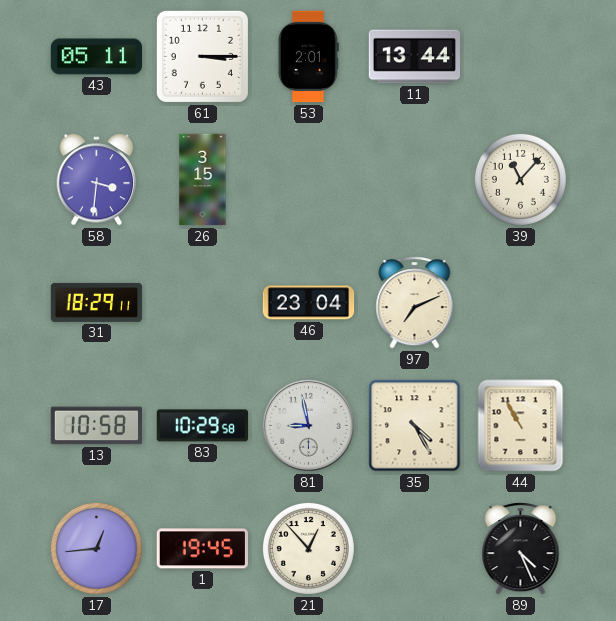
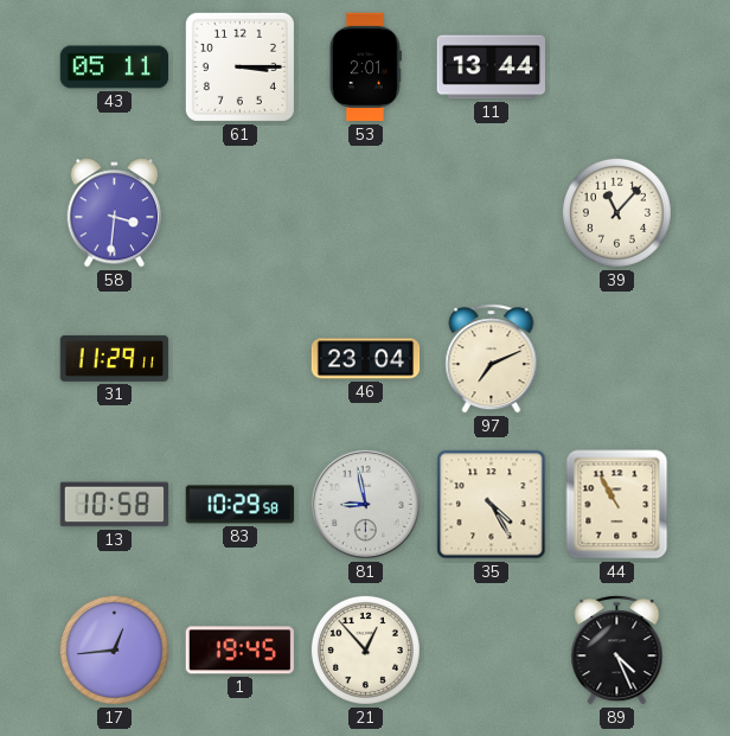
26: 3:15 -> none
31: 18:29 -> 11:29
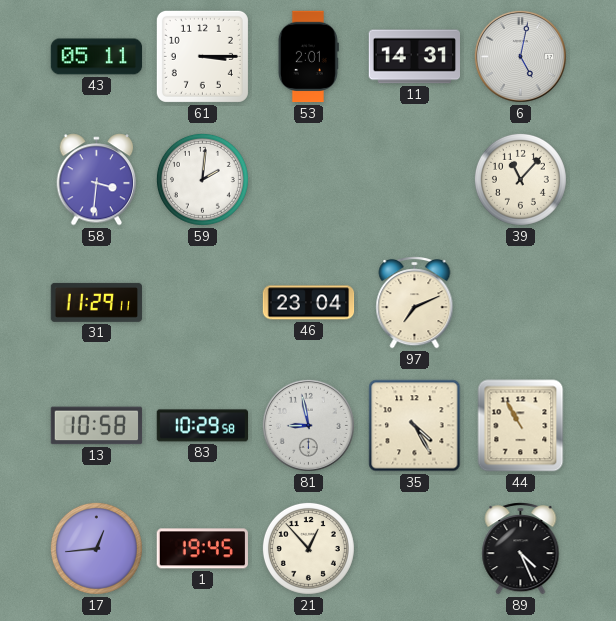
11: 13:44 -> 14:31
6: none -> 5:02
59: none -> 2:01
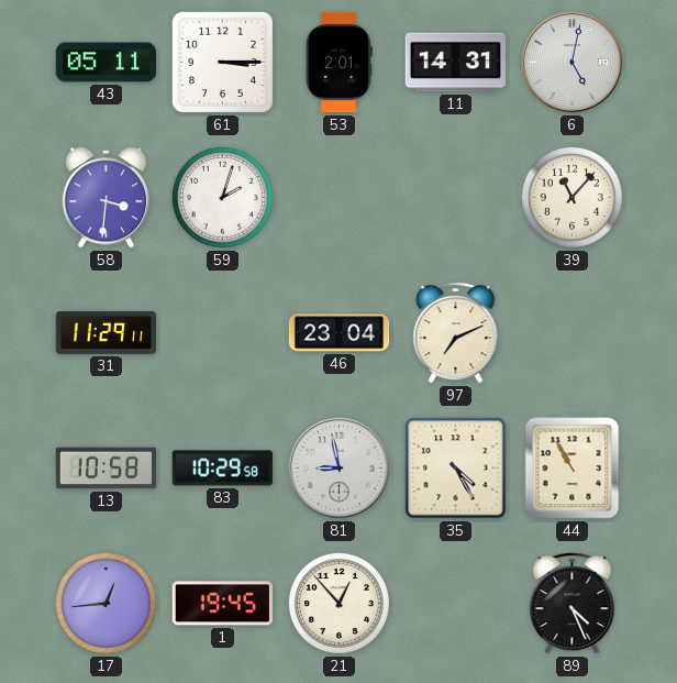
59: 2:01 -> 2:03
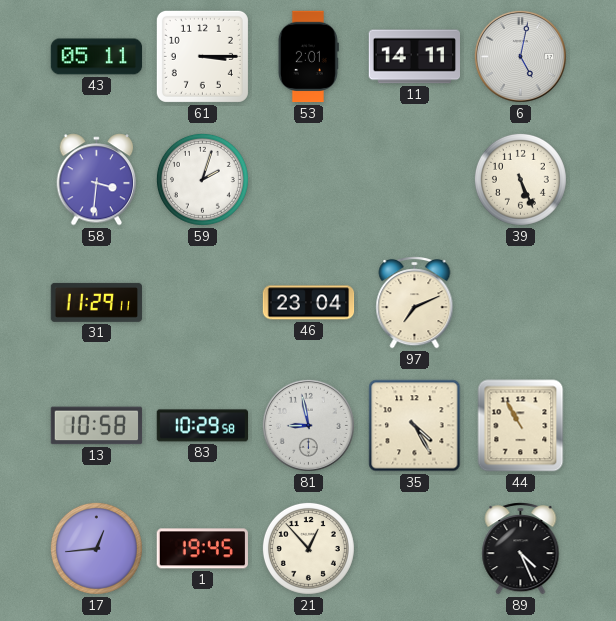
11: 14:31 -> 14:11
39: 11:07 -> 5:26
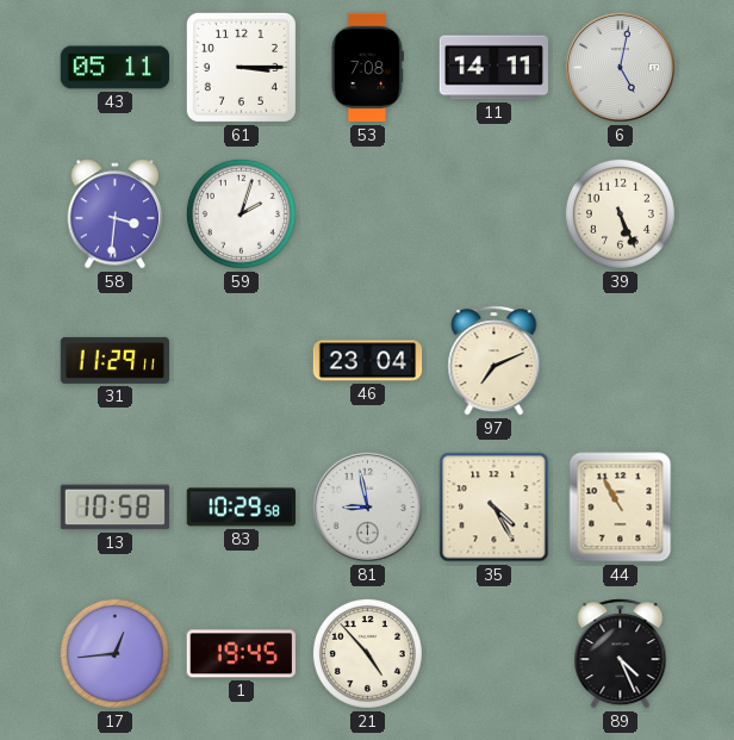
53: 2:01 -> 7:08
21: 12:53 -> 4:53
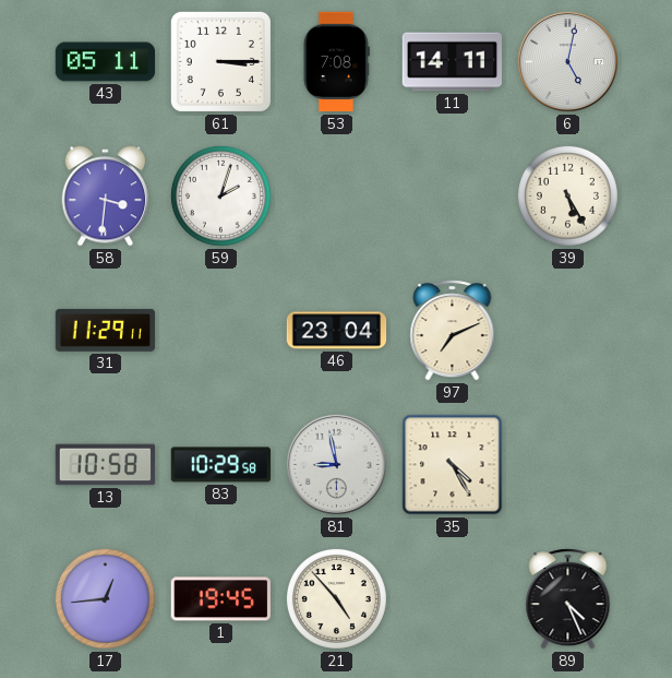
39: 5:26 -> 5:25
44: 10:55 -> none
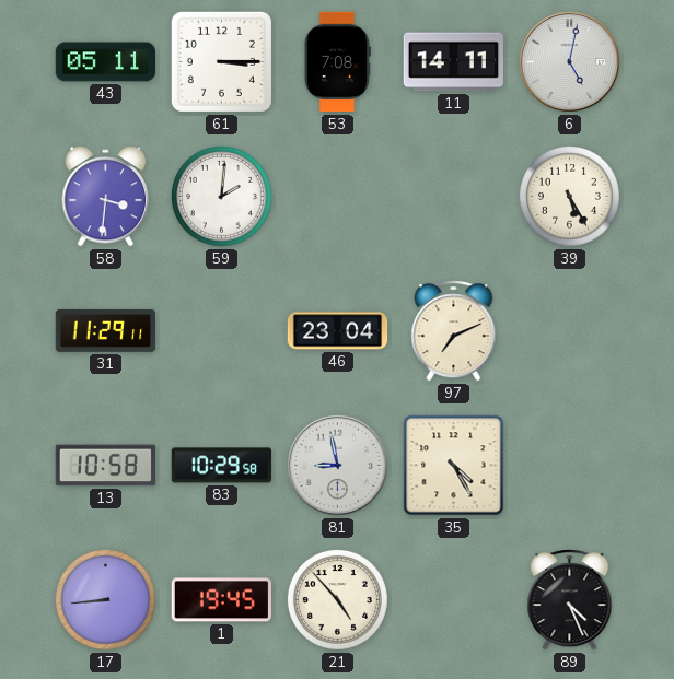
59: 2:03 -> 2:01
17: 12:44 -> 8:44
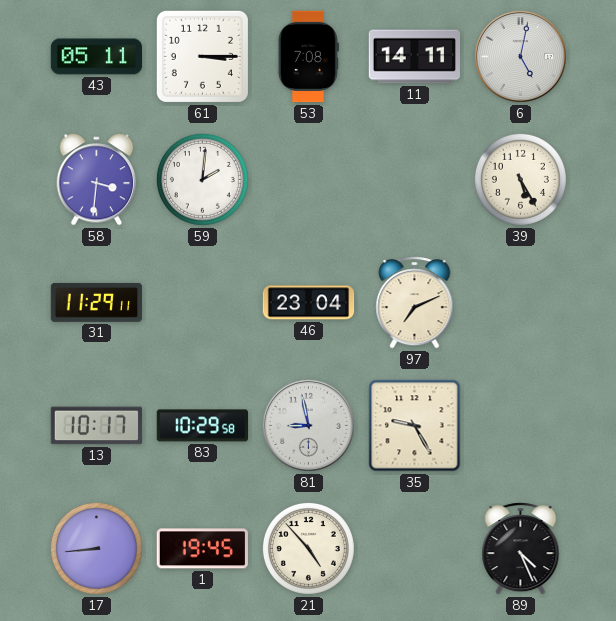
13: 10:58 -> 10:17
35: 4:25 -> 9:25
